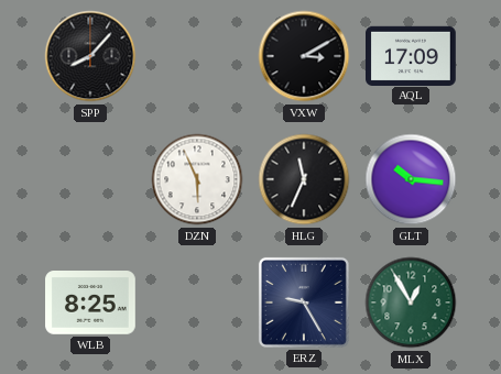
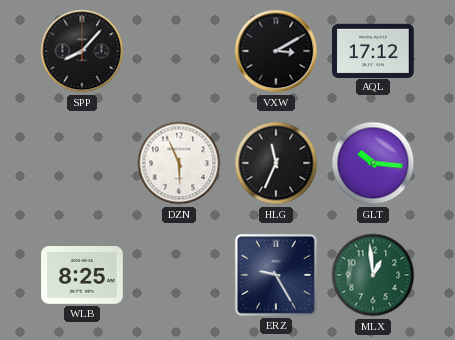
AQL: 17:09 -> 17:12
MLX: 12:55 -> 12:59
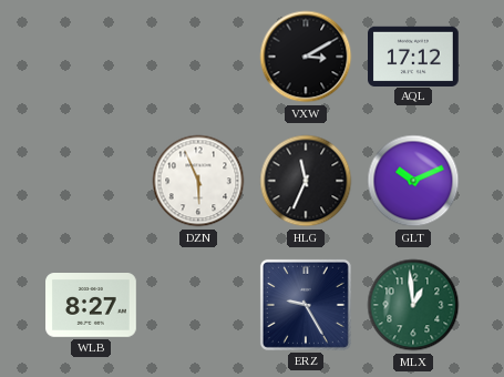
SPP: 8:07 -> none
GLT: 10:16 -> 10:11
WLB: 8:25 -> 8:27
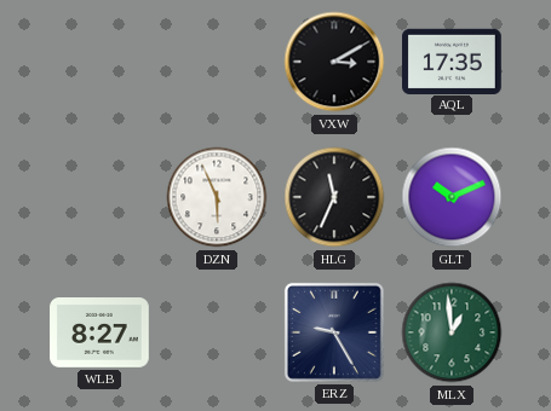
AQL: 17:12 -> 17:35
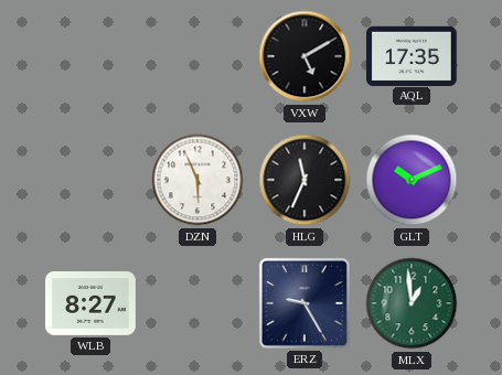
VXW: 3:10 -> 5:10
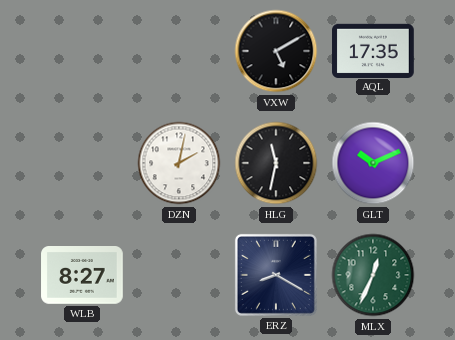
DZN: 5:56 -> 2:02
HLG: 11:34 -> 11:32
ERZ: 9:25 -> 8:20
MLX: 12:59 -> 12:34
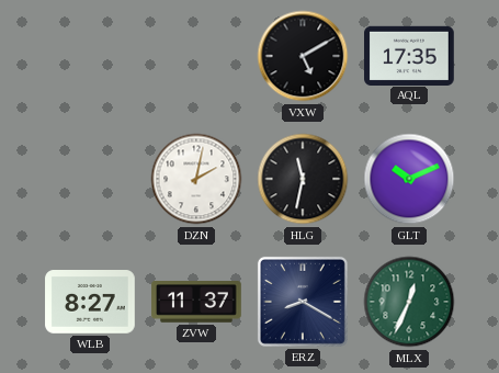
ZVW: none -> 11:37
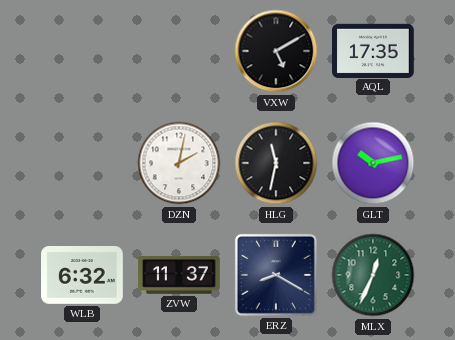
GLT: 10:11 -> 10:13
WLB: 8:27 -> 6:32
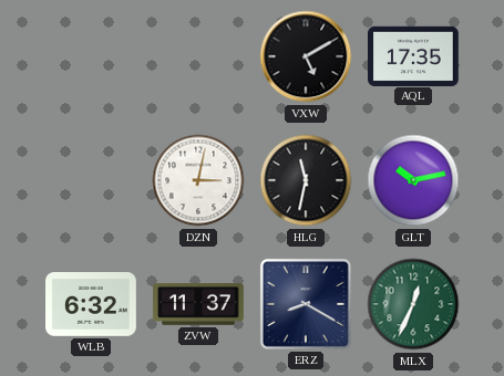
DZN: 2:02 -> 3:02
